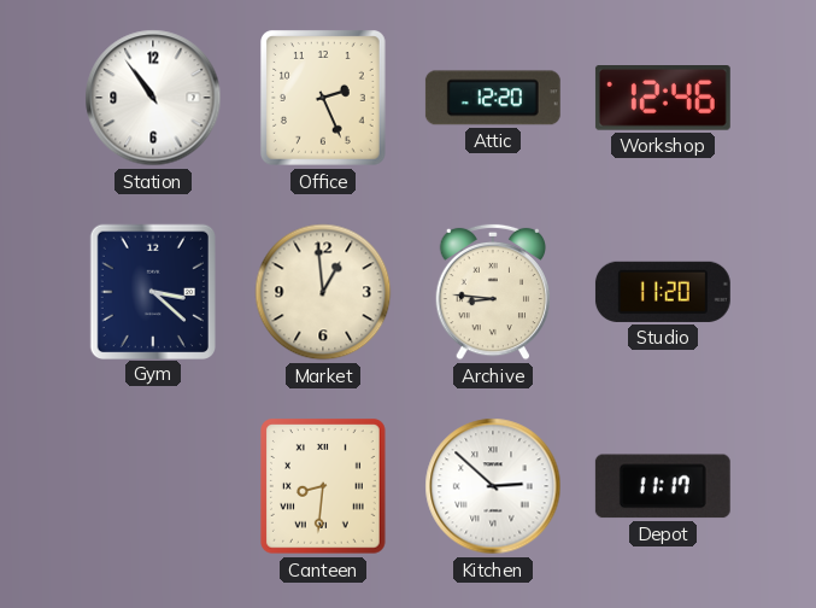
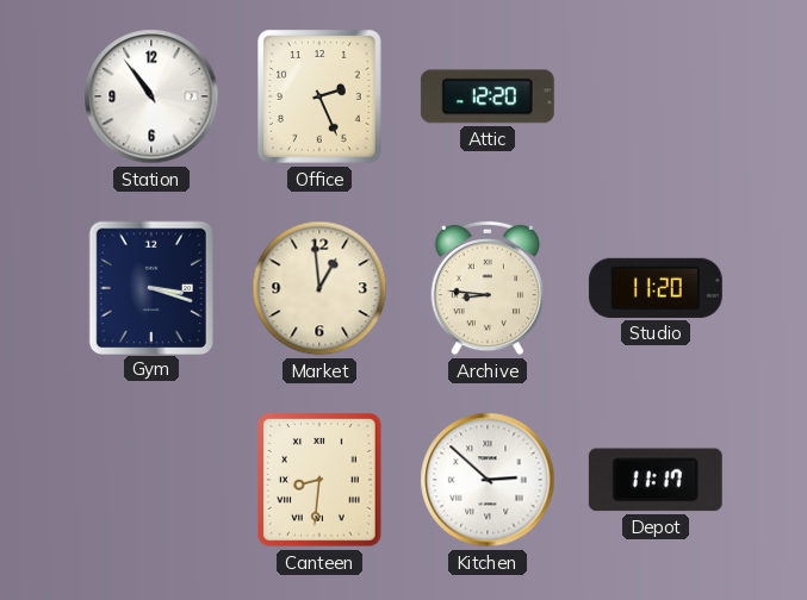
Workshop: 12:46 -> none
Gym: 3:22 -> 3:18
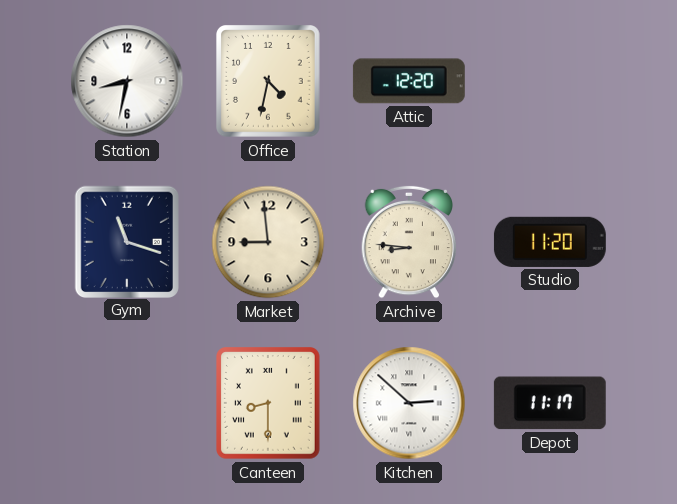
Station: 10:54 -> 8:32
Office: 2:26 -> 4:32
Gym: 3:18 -> 11:18
Market: 12:59 -> 8:59
Canteen: 8:31 -> 8:30
